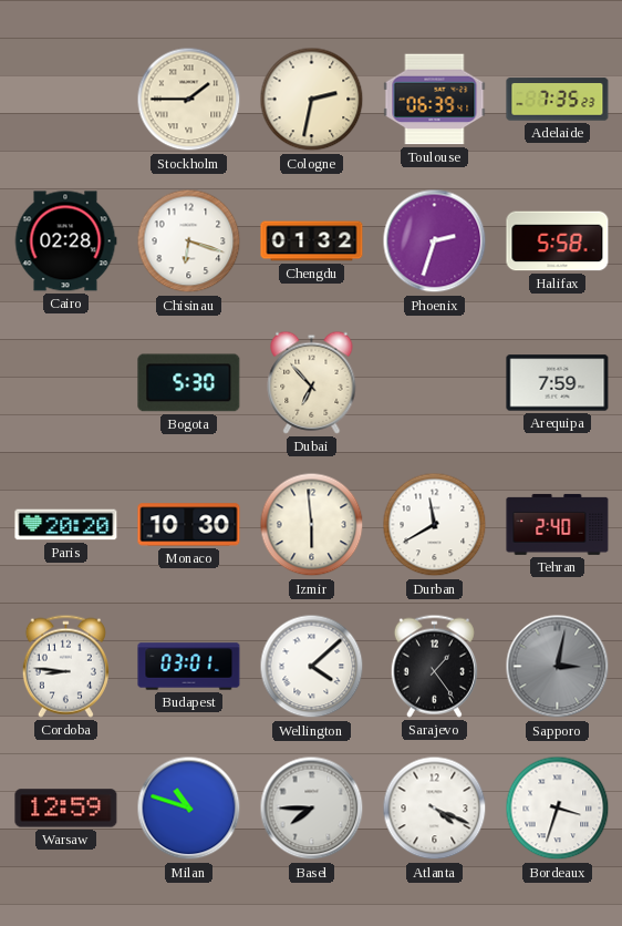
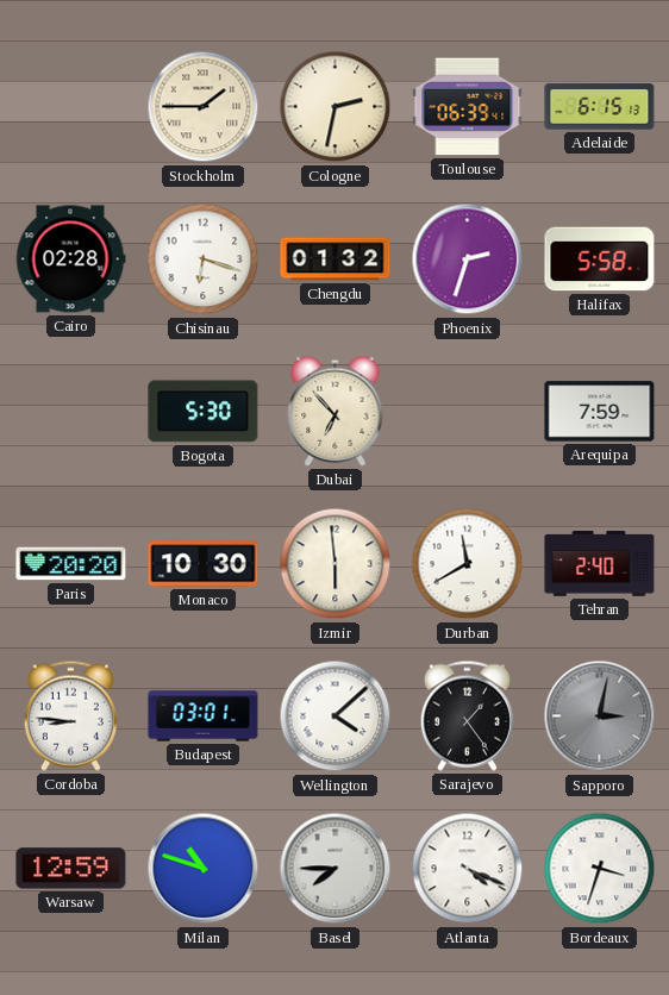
Adelaide: 7:35 -> 6:15
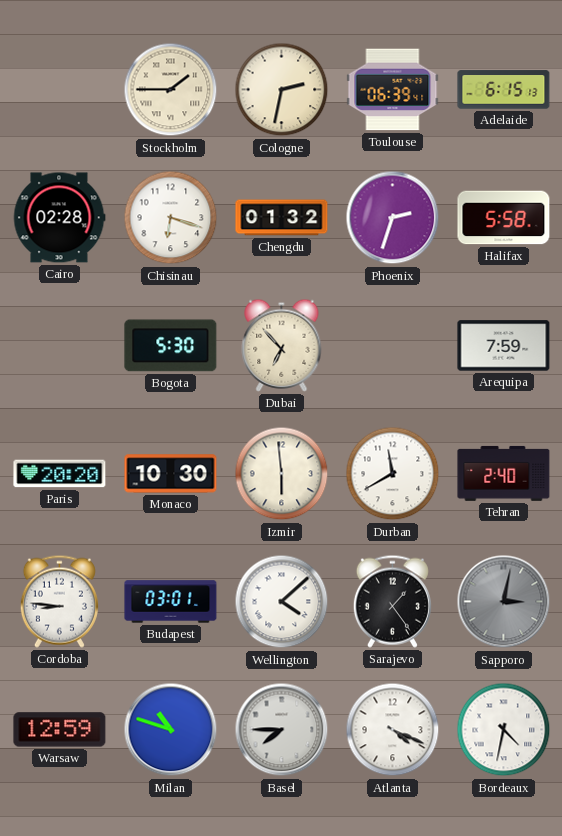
Bordeaux: 3:33 -> 4:32
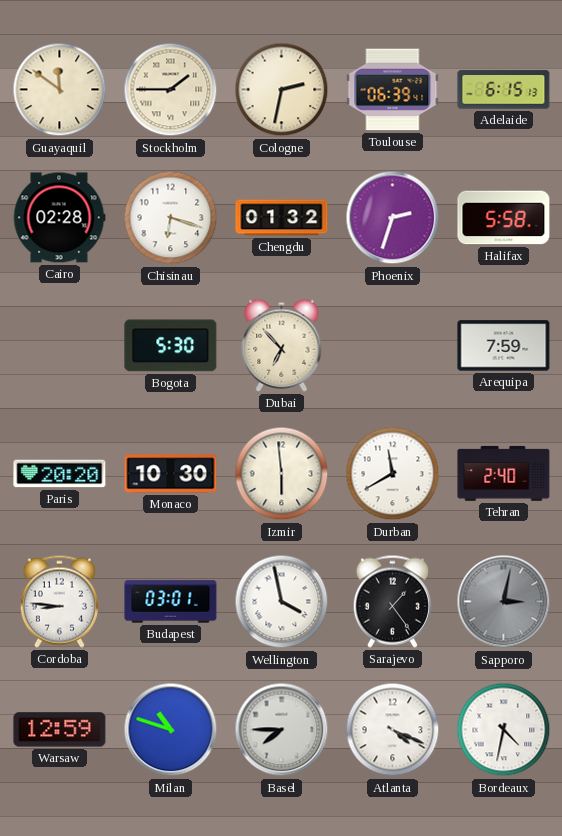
Guayaquil: none -> 11:51
Wellington: 4:08 -> 3:58
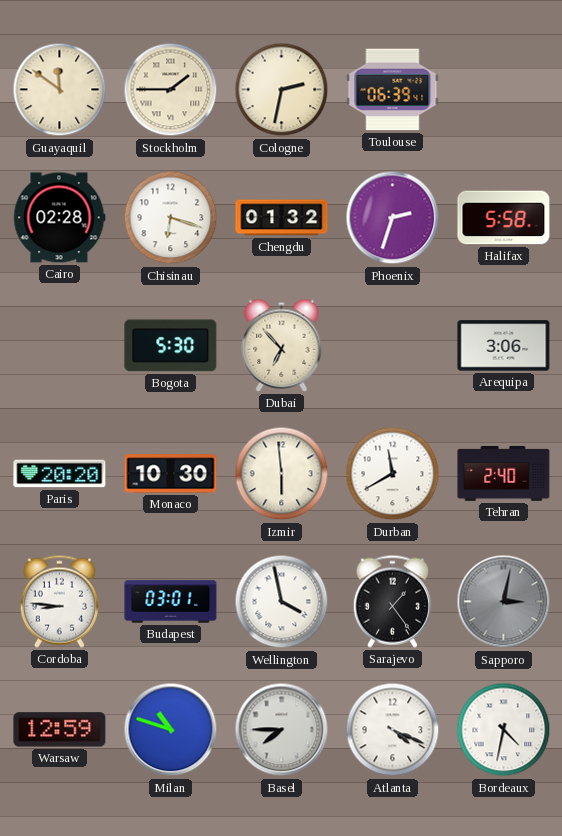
Adelaide: 6:15 -> none
Arequipa: 7:59 -> 3:06
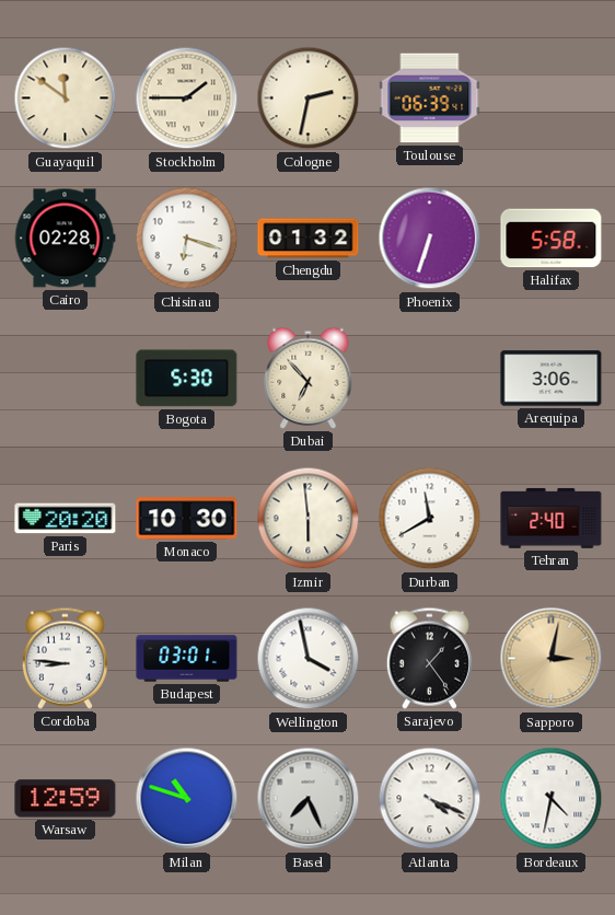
Phoenix: 2:33 -> 6:33
Sapporo dial: grey -> champagne
Basel: 7:45 -> 7:26
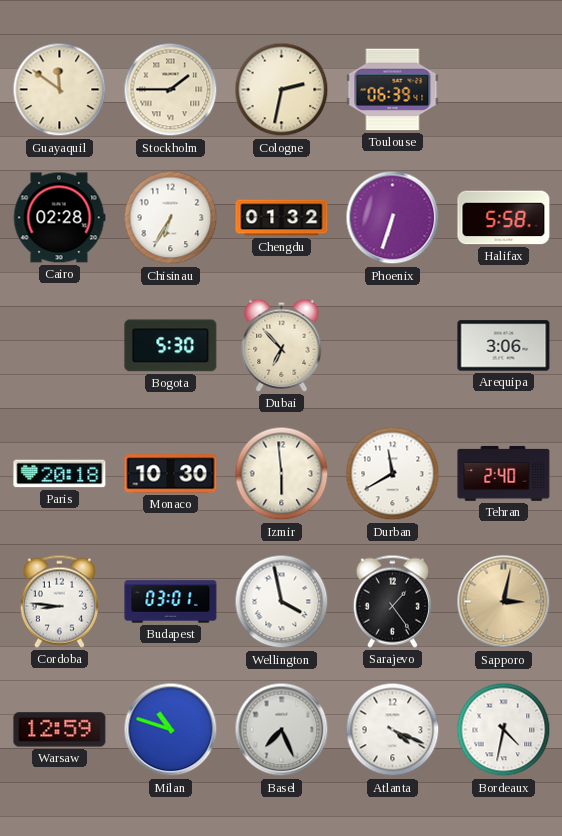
Chisinau: 6:18 -> 6:35
Paris: 20:20 -> 20:18
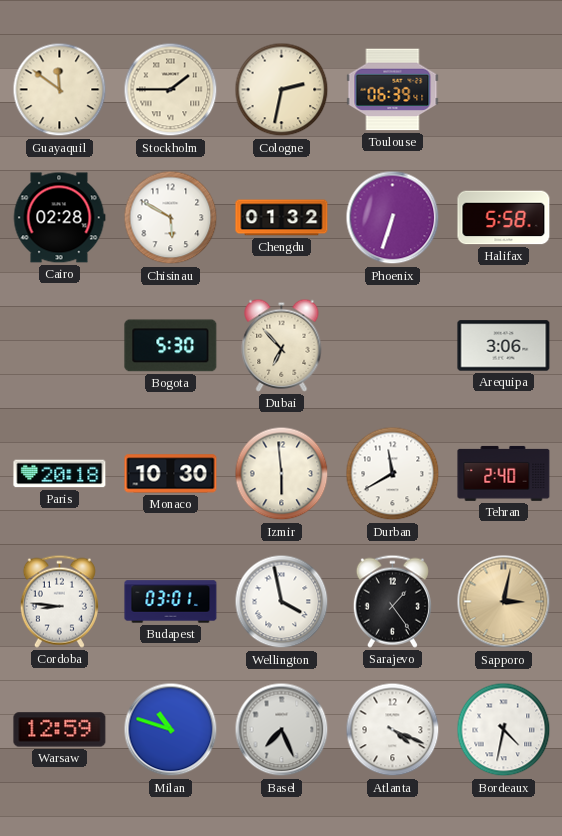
Chisinau: 6:35 -> 5:50
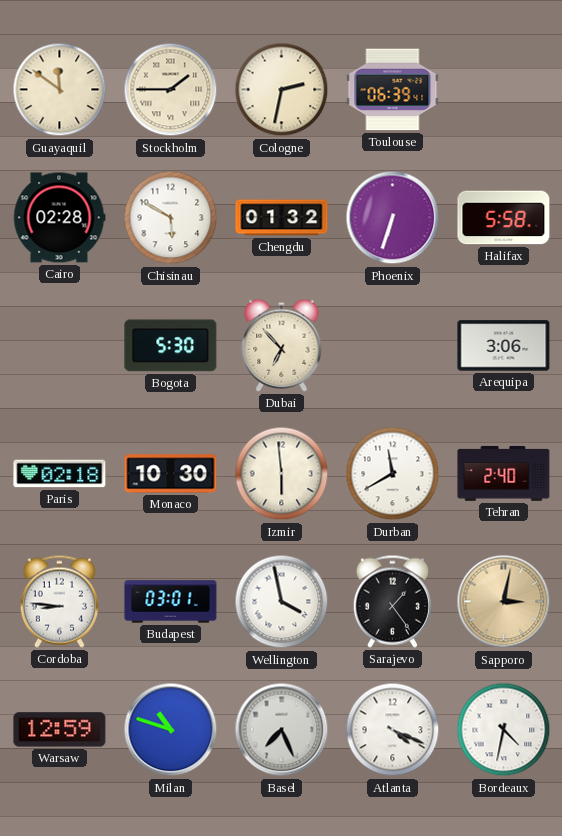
Paris: 20:18 -> 02:18
